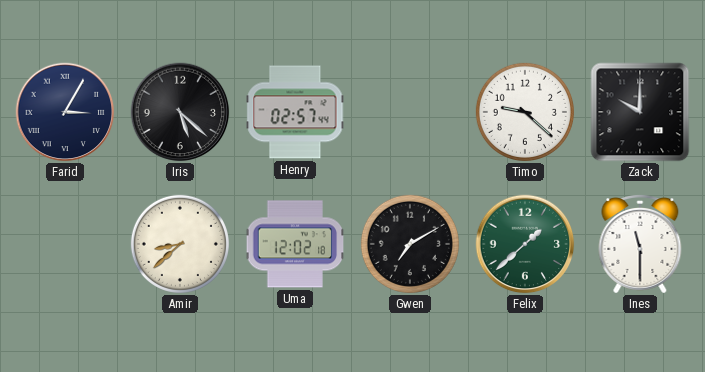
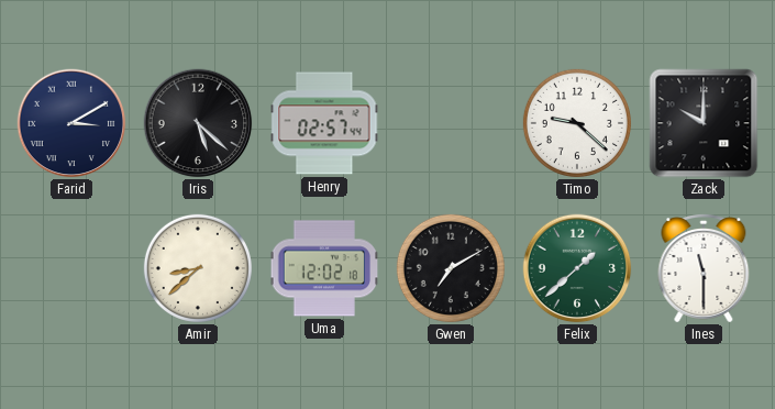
Farid: 3:05 -> 3:10
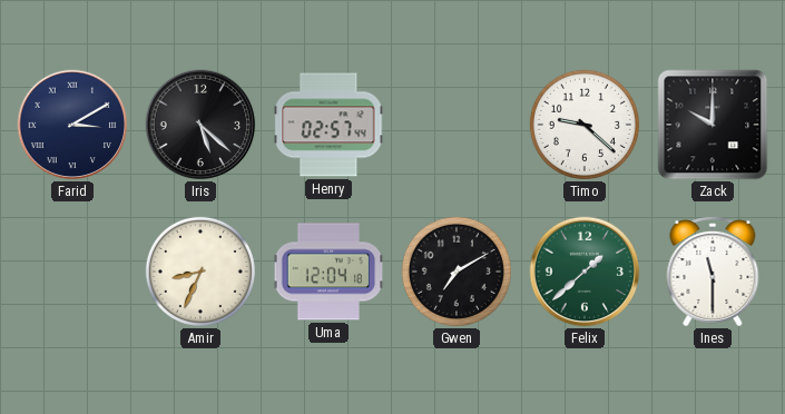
Amir: 8:38 -> 8:34
Uma: 12:02 -> 12:04
